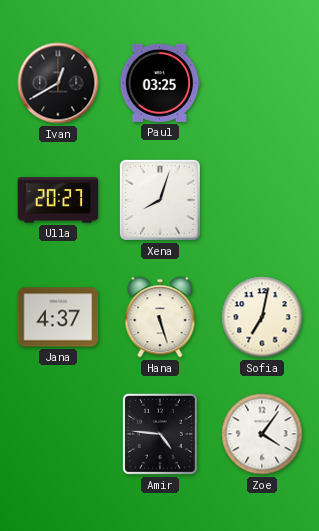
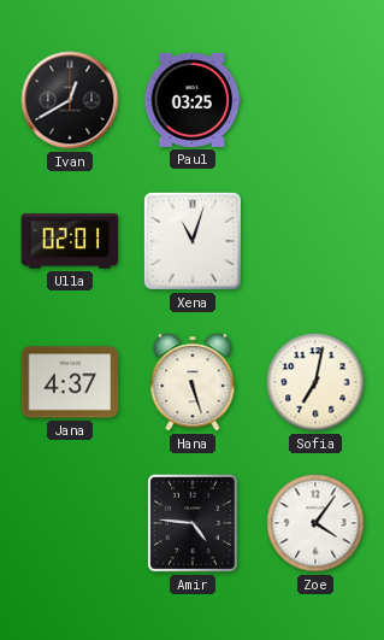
Ulla: 20:27 -> 02:01
Xena: 8:03 -> 11:03
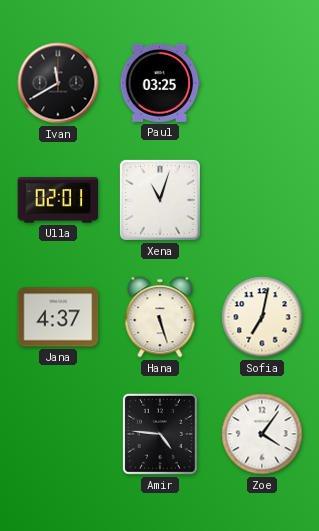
Ivan: 12:40 -> 11:40
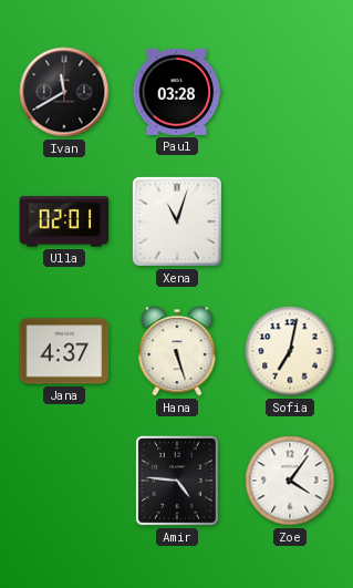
Paul: 03:25 -> 03:28
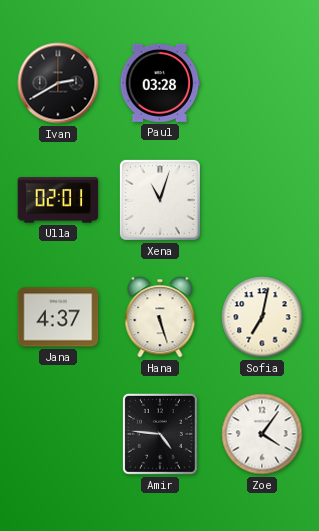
Ivan: 11:40 -> 2:40
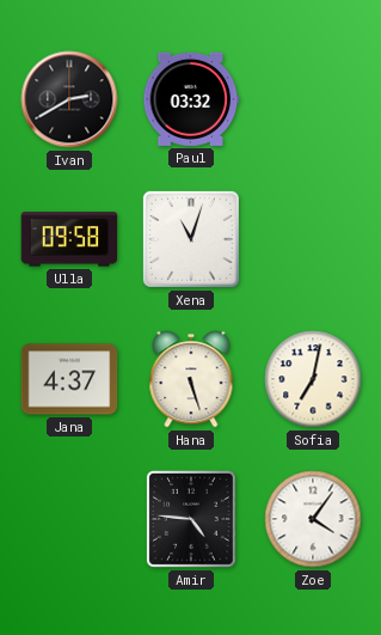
Paul: 03:28 -> 03:32
Ulla: 02:01 -> 09:58
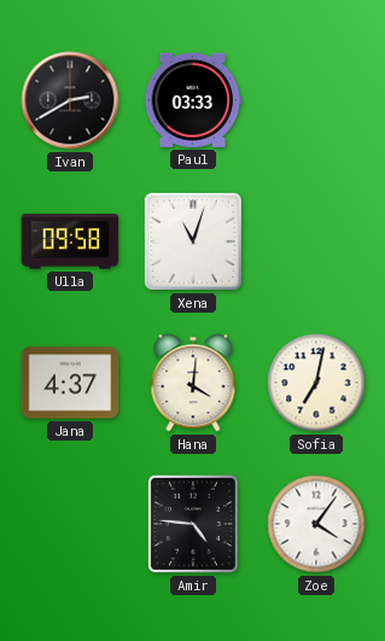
Paul: 03:32 -> 03:33
Hana: 5:27 -> 4:01
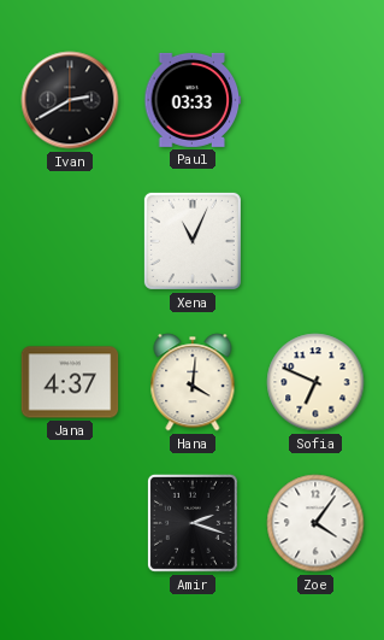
Ulla: 09:58 -> none
Xena: 11:03 -> 11:04
Sofia: 7:02 -> 6:49
Amir: 4:46 -> 2:18
